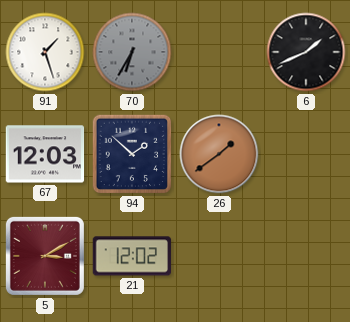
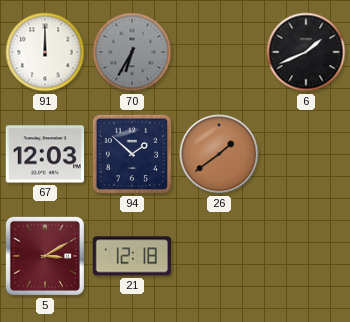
91: 1:27 -> 12:00
21: 12:02 -> 12:18
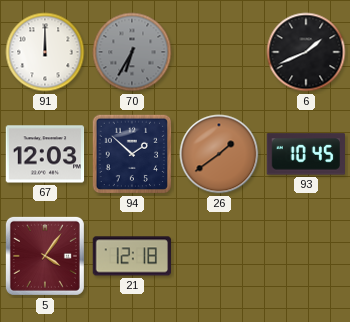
93: none -> 10:45
5: 3:10 -> 4:06
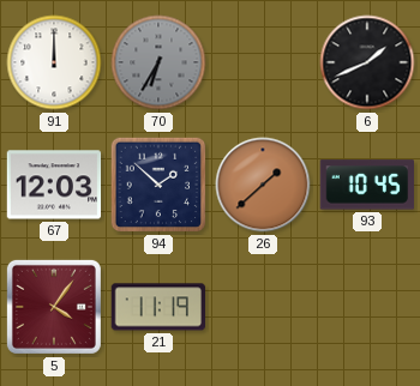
26: 1:39 -> 1:38
21: 12:18 -> 11:19
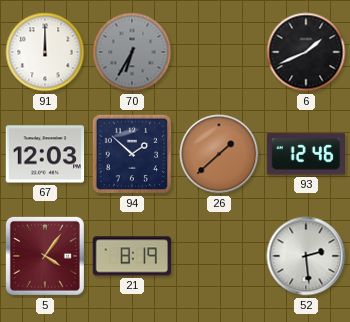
93: 10:45 -> 12:46
21: 11:19 -> 8:19
52: none -> 2:29
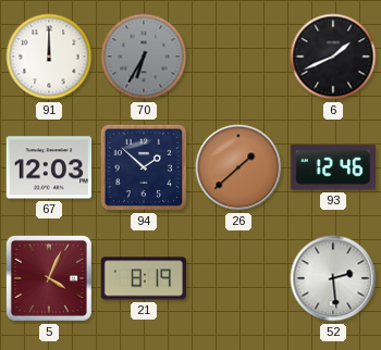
5: 4:06 -> 4:04
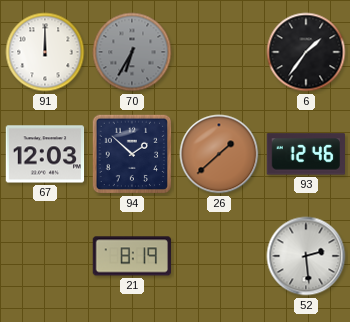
6: 1:41 -> 1:36
5: 4:04 -> none
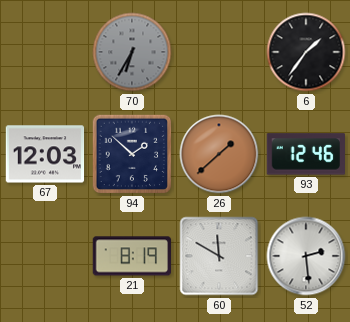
91: 12:00 -> none
60: none -> 11:50
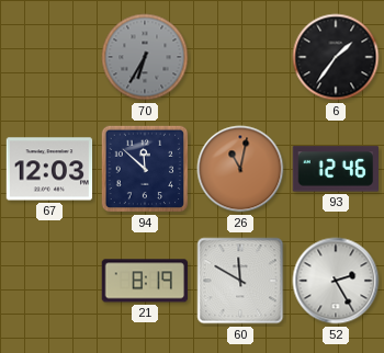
94: 1:52 -> 11:52
26: 1:38 -> 11:02
52: 2:29 -> 2:25
